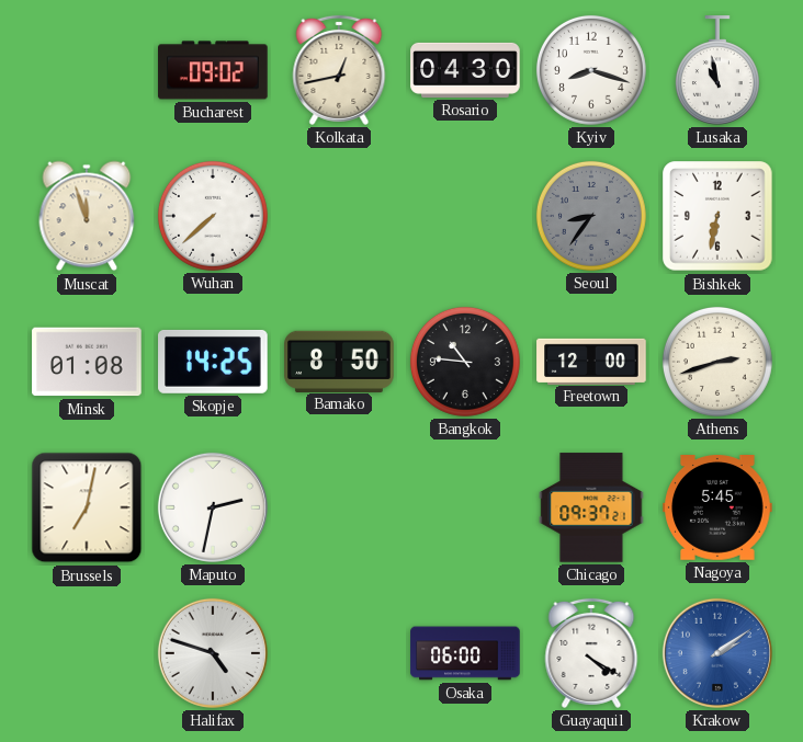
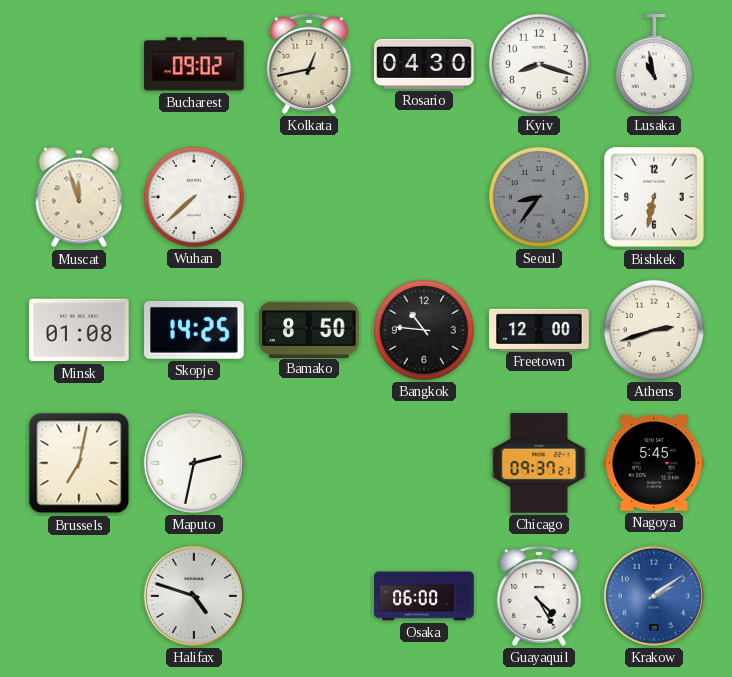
Guayaquil: 4:20 -> 4:25
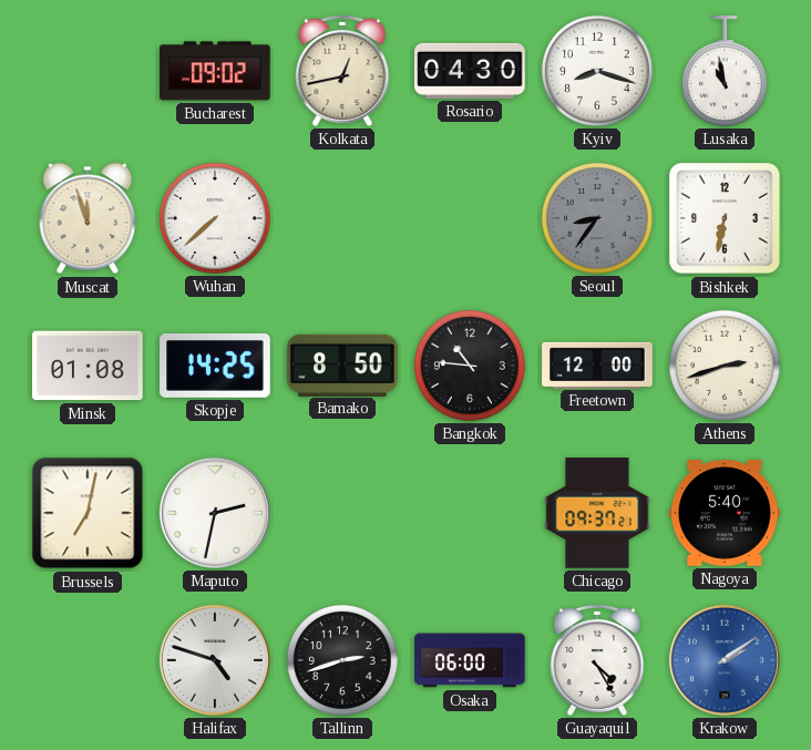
Nagoya: 5:45 -> 5:40
Tallinn: none -> 2:42
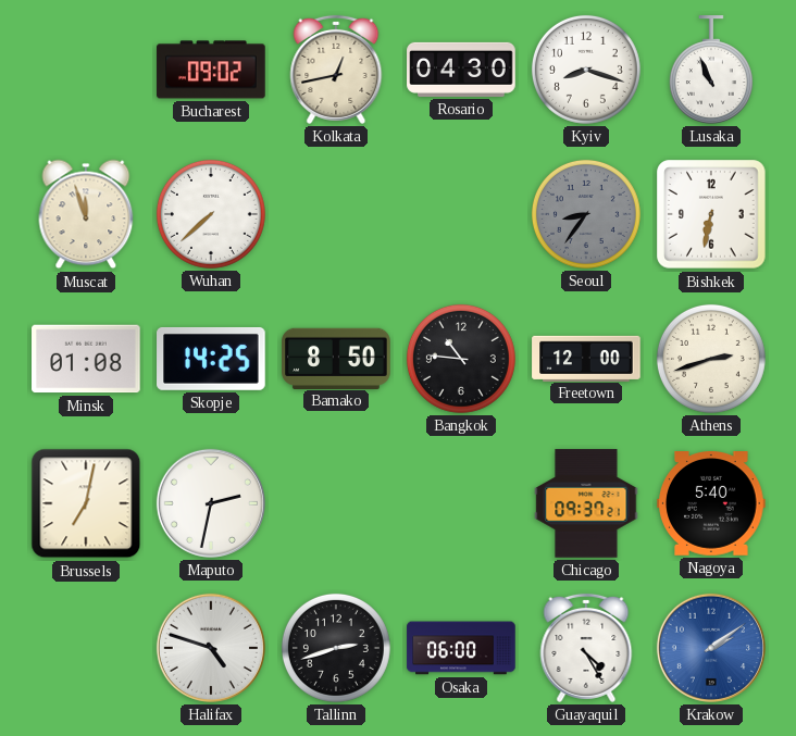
Lusaka: 10:58 -> 10:56
